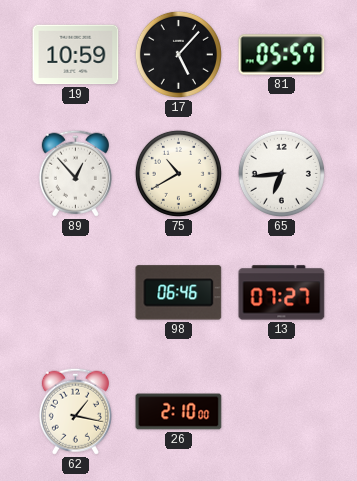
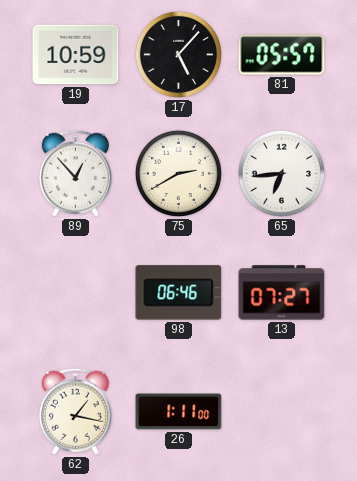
75: 10:40 -> 2:40
26: 2:10 -> 1:11
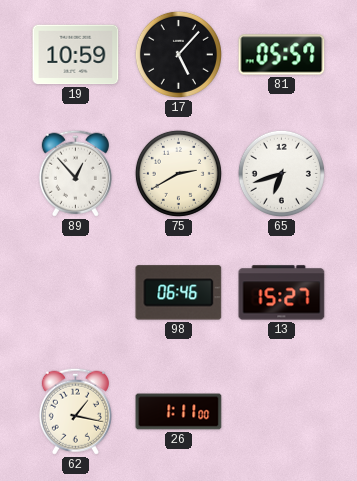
65: 6:44 -> 6:42
13: 07:27 -> 15:27
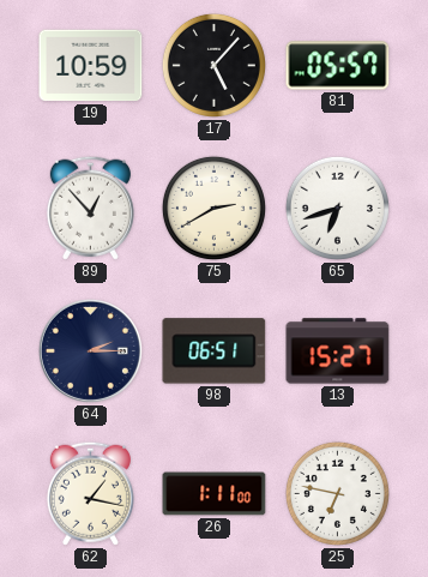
64: none -> 2:15
98: 06:46 -> 06:51
25: none -> 6:47
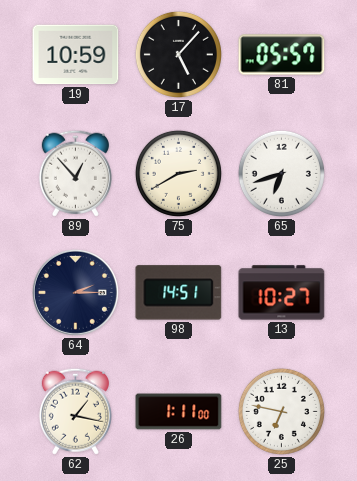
98: 06:51 -> 14:51
13: 15:27 -> 10:27
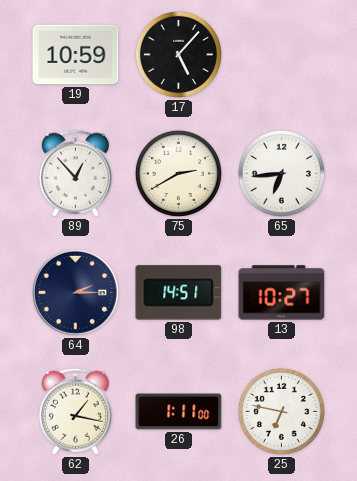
81: 05:57 -> none
65: 6:42 -> 6:44
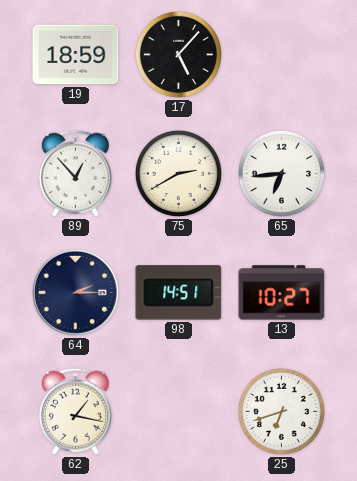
19: 10:59 -> 18:59
26: 1:11 -> none
25: 6:47 -> 6:42
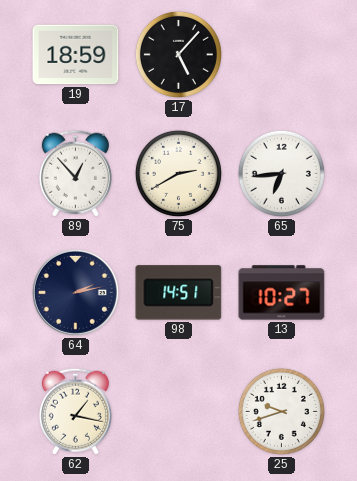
64: 2:15 -> 2:13
25: 6:42 -> 9:42
